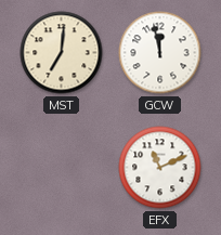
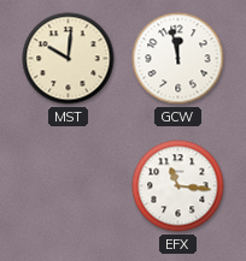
MST: 7:01 -> 10:01
EFX: 11:11 -> 11:16
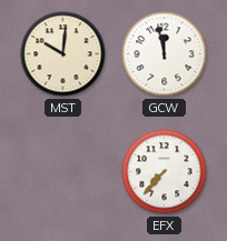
EFX: 11:16 -> 7:37
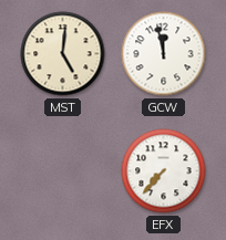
MST: 10:01 -> 5:01
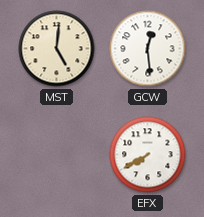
GCW: 11:58 -> 12:29
EFX: 7:37 -> 7:40
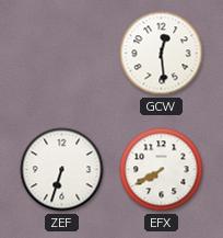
MST: 5:01 -> none
ZEF: none -> 6:33
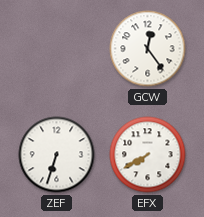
GCW: 12:29 -> 12:24
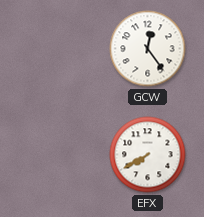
ZEF: 6:33 -> none
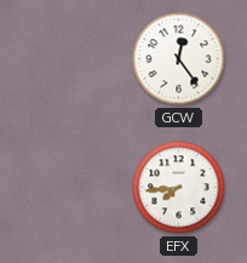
EFX: 7:40 -> 7:44
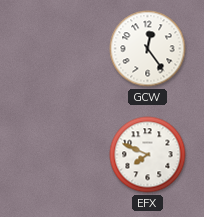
EFX: 7:44 -> 7:49
